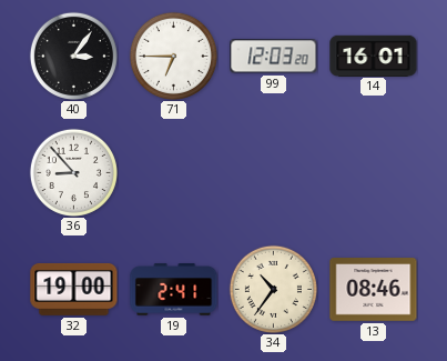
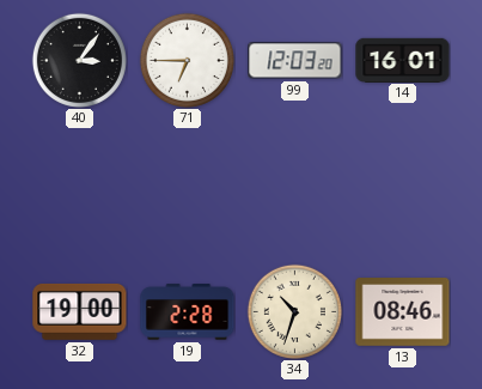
36: 8:53 -> none
19: 2:41 -> 2:28
34: 10:36 -> 10:33
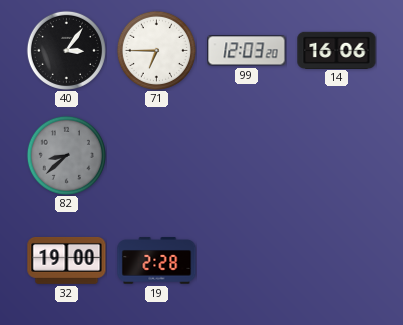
14: 16:01 -> 16:06
82: none -> 8:38
34: 10:33 -> none
13: 08:46 -> none
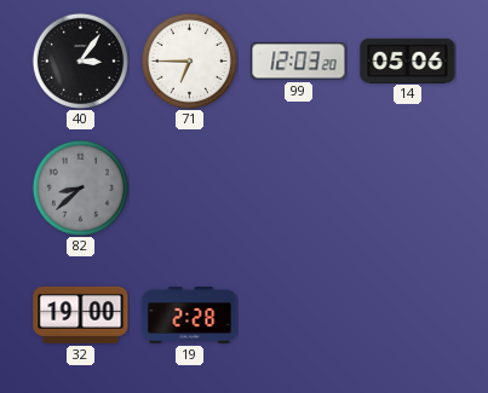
14: 16:06 -> 05:06
